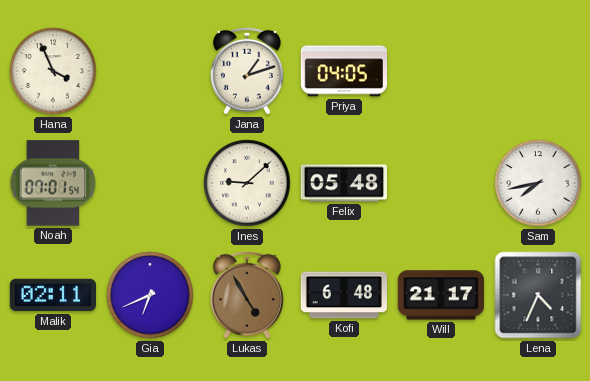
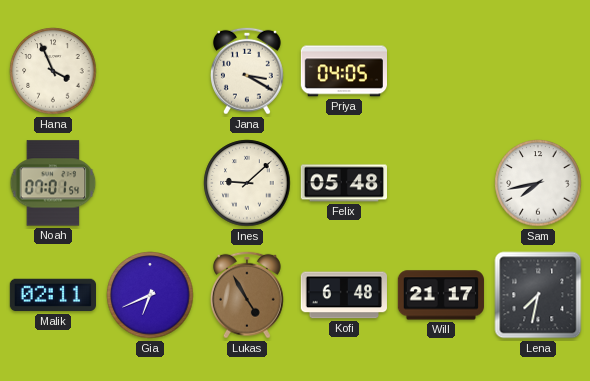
Jana: 1:12 -> 3:20
Lena: 4:34 -> 7:32
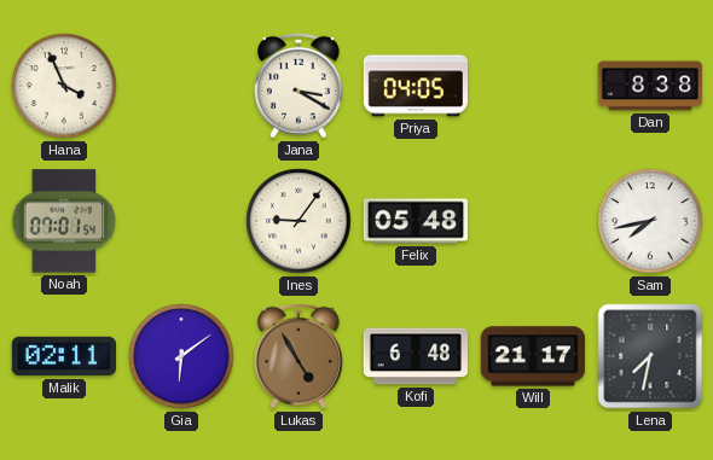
Dan: none -> 8:38
Ines: 9:08 -> 9:06
Gia: 6:41 -> 6:09
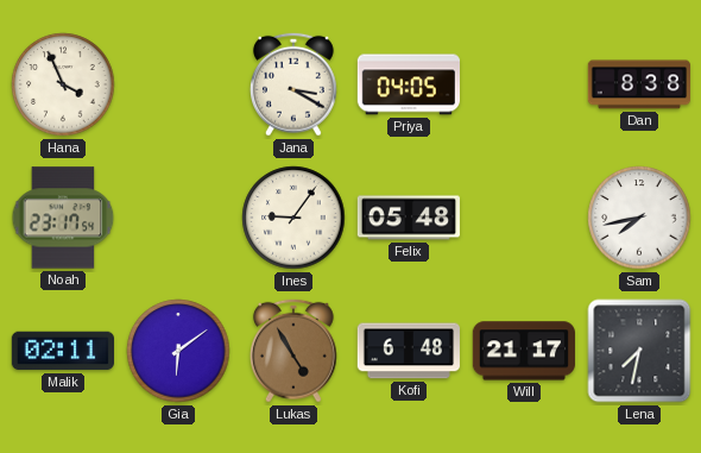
Noah: 07:01 -> 23:17
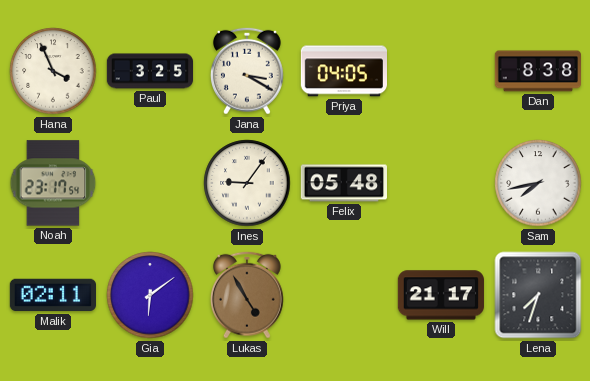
Paul: none -> 3:25
Kofi: 6:48 -> none
Lena: 7:32 -> 7:33
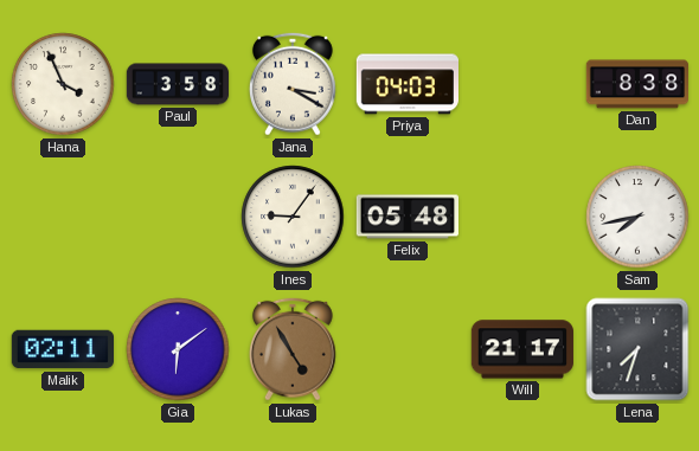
Paul: 3:25 -> 3:58
Priya: 04:05 -> 04:03
Noah: 23:17 -> none
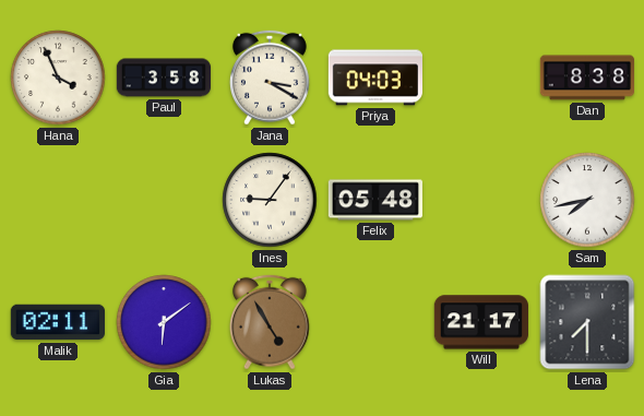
Lena: 7:33 -> 7:30
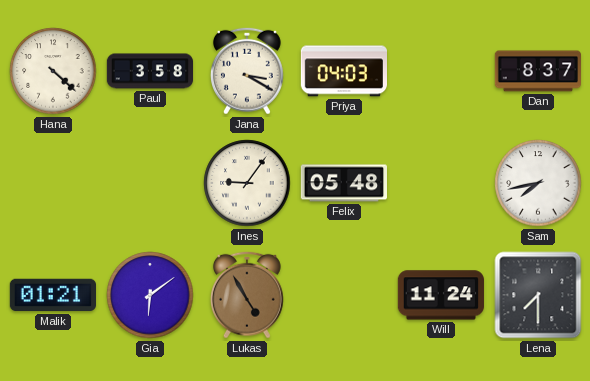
Hana: 3:56 -> 4:22
Dan: 8:38 -> 8:37
Malik: 02:11 -> 01:21
Will: 21:17 -> 11:24
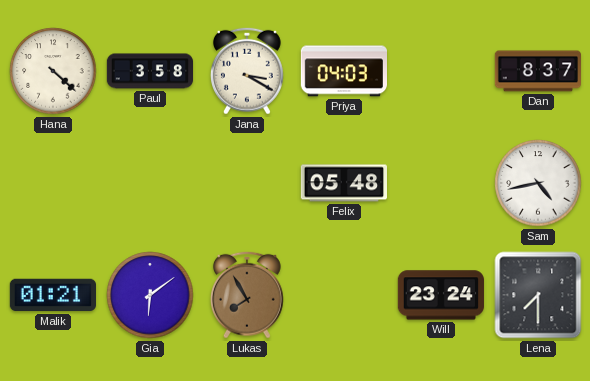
Ines: 9:06 -> none
Sam: 7:43 -> 4:43
Lukas: 4:55 -> 7:55
Will: 11:24 -> 23:24
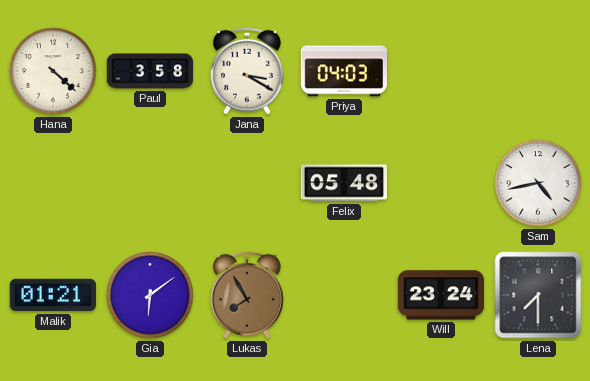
Dan: 8:37 -> none
